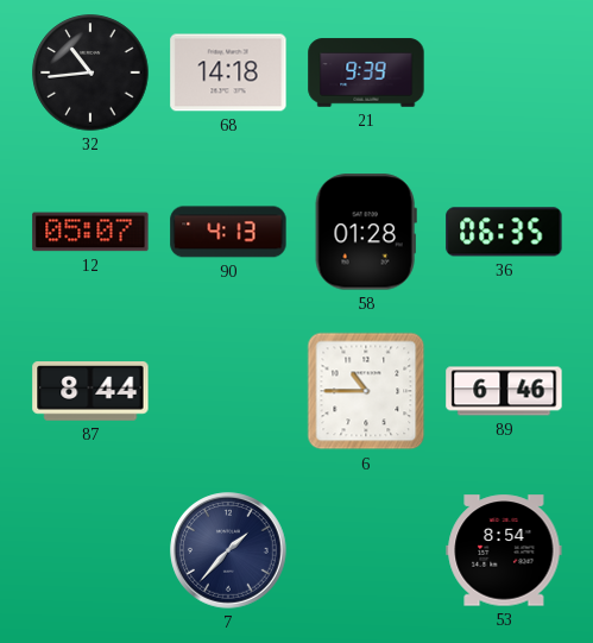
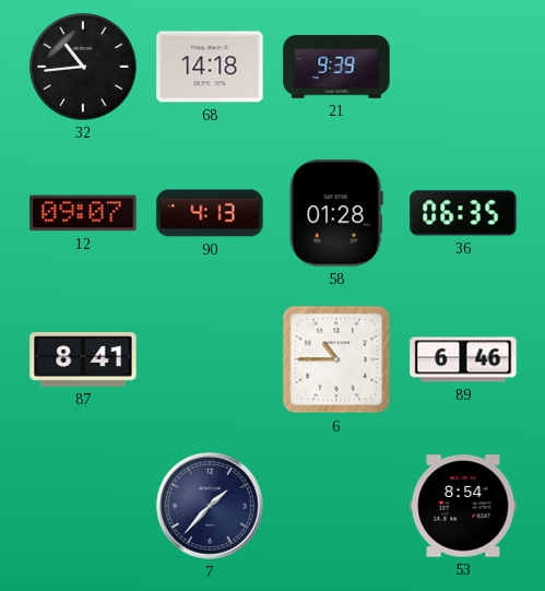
12: 05:07 -> 09:07
87: 8:44 -> 8:41
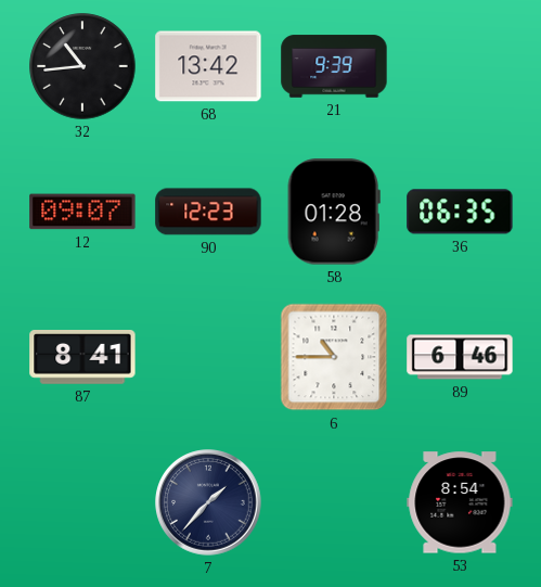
68: 14:18 -> 13:42
90: 4:13 -> 12:23
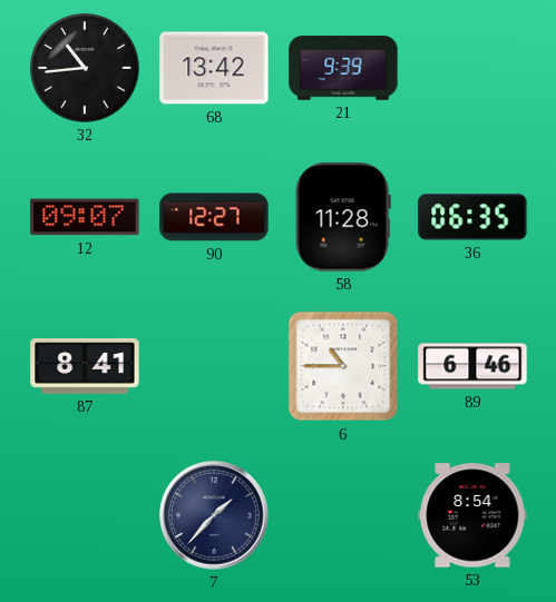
90: 12:23 -> 12:27
58: 01:28 -> 11:28
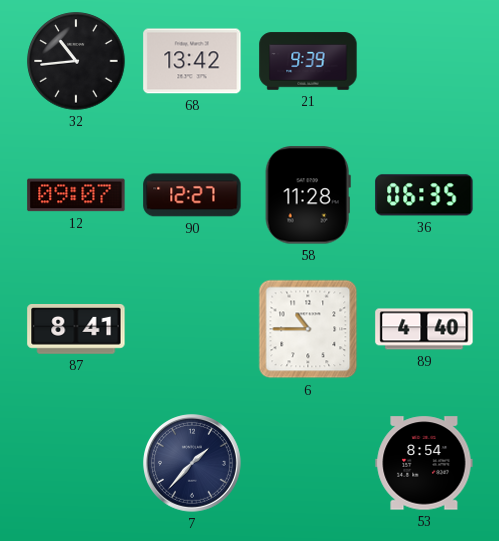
89: 6:46 -> 4:40
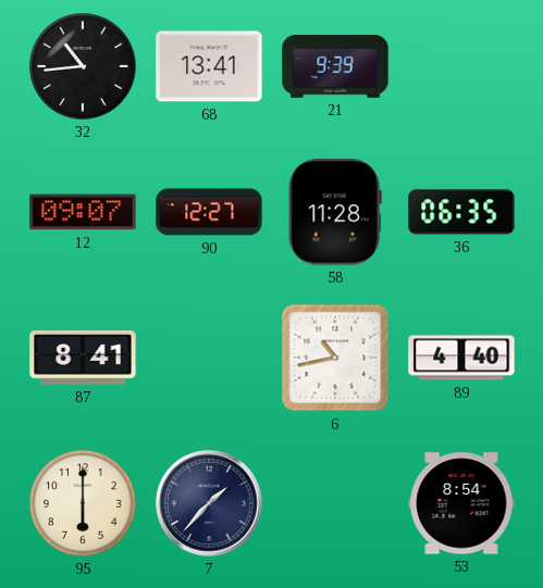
68: 13:42 -> 13:41
6: 10:45 -> 10:43
95: none -> 6:00
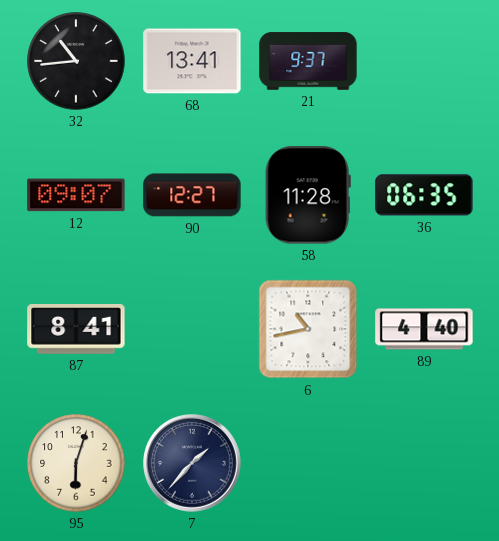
21: 9:39 -> 9:37
95: 6:00 -> 6:03
53: 8:54 -> none
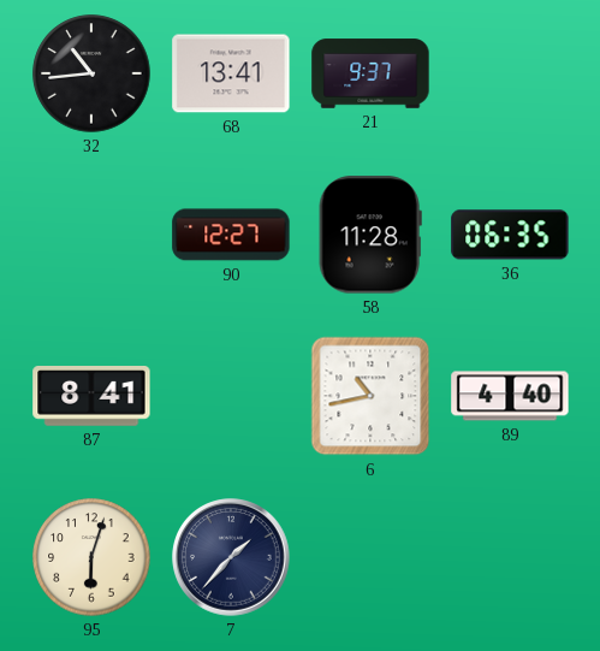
12: 09:07 -> none
